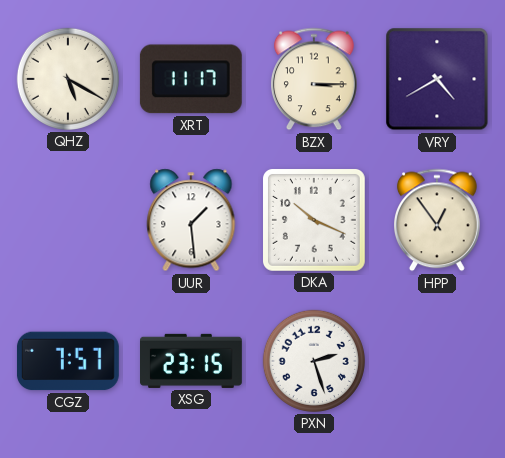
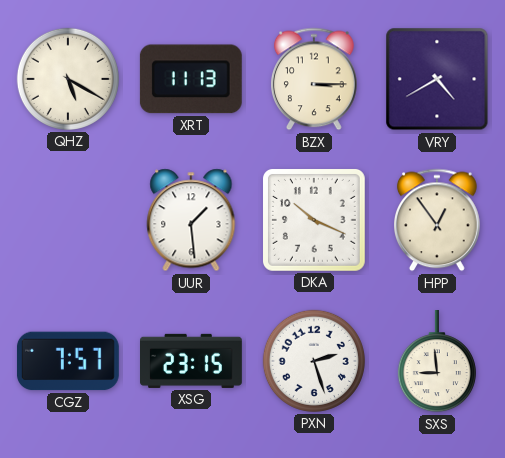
XRT: 11:17 -> 11:13
SXS: none -> 8:59
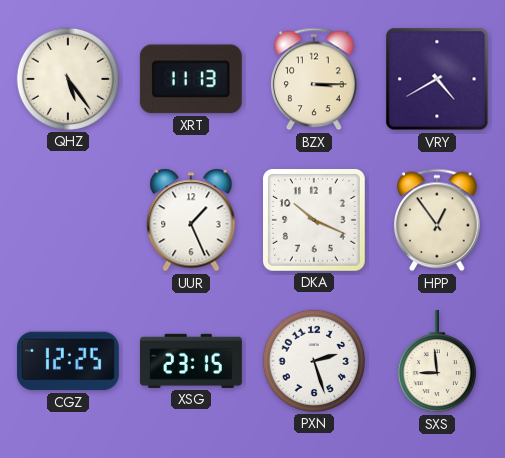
QHZ: 5:20 -> 5:24
UUR: 1:29 -> 1:26
CGZ: 7:57 -> 12:25
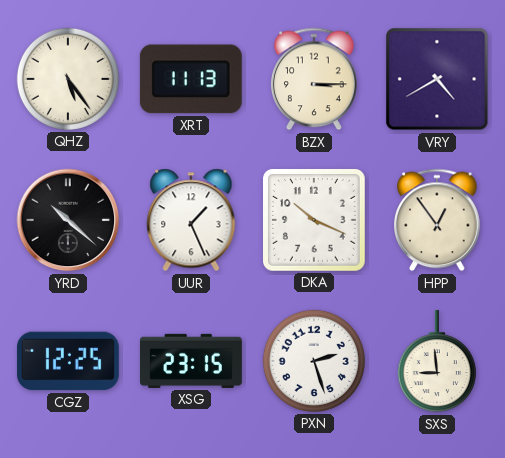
YRD: none -> 10:22
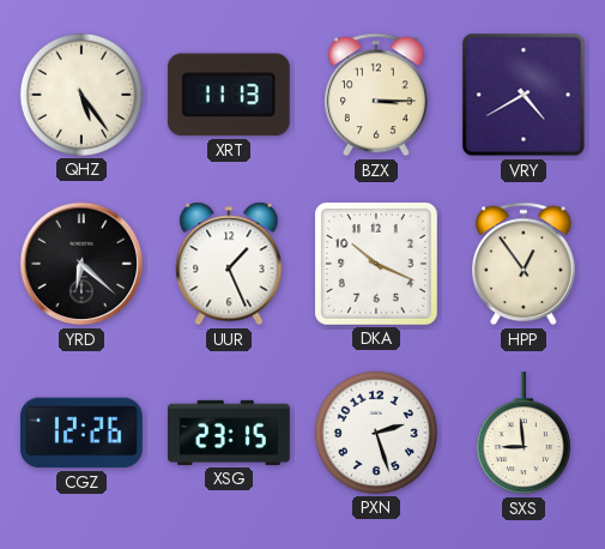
YRD: 10:22 -> 6:22
CGZ: 12:25 -> 12:26
